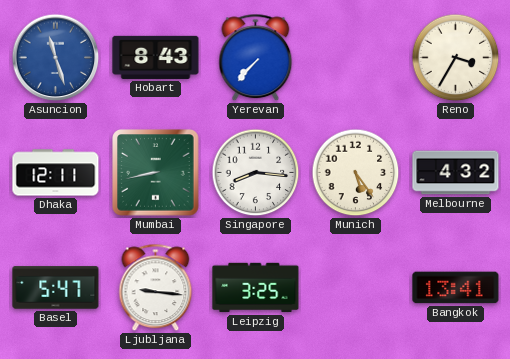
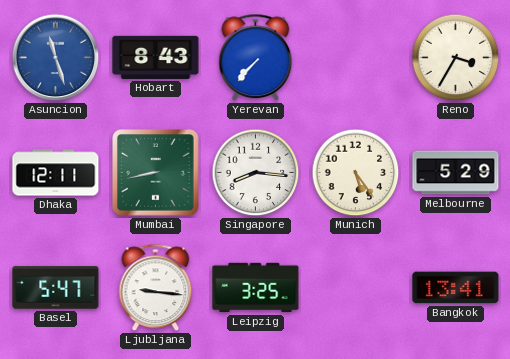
Melbourne: 4:32 -> 5:29
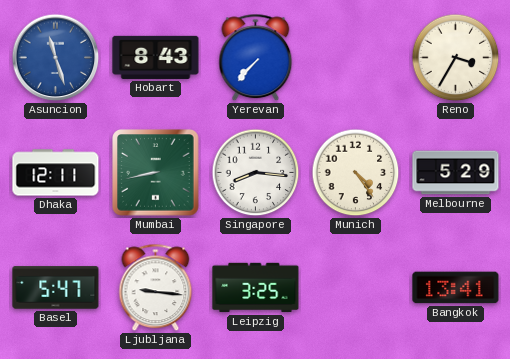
Munich: 5:24 -> 4:24
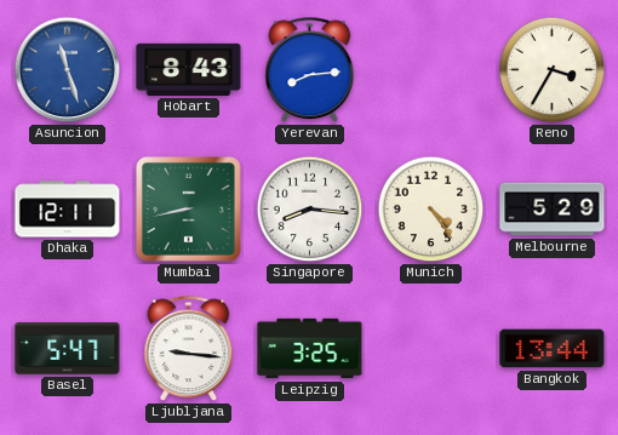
Yerevan: 7:37 -> 8:14
Bangkok: 13:41 -> 13:44
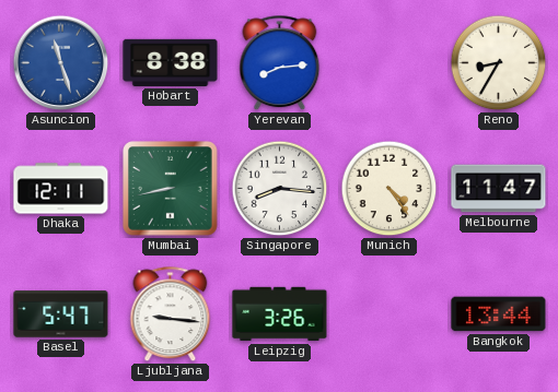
Hobart: 8:43 -> 8:38
Reno: 3:35 -> 8:35
Melbourne: 5:29 -> 11:47
Leipzig: 3:25 -> 3:26
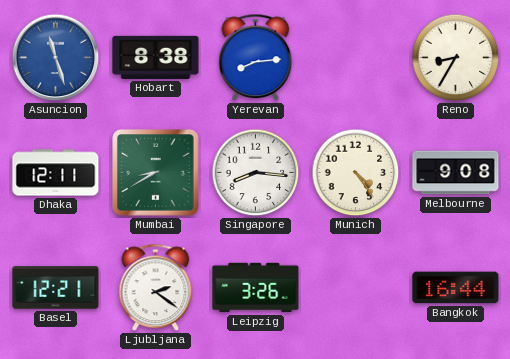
Mumbai: 8:43 -> 8:40
Melbourne: 11:47 -> 9:08
Basel: 5:47 -> 12:21
Ljubljana: 9:16 -> 2:21
Bangkok: 13:44 -> 16:44
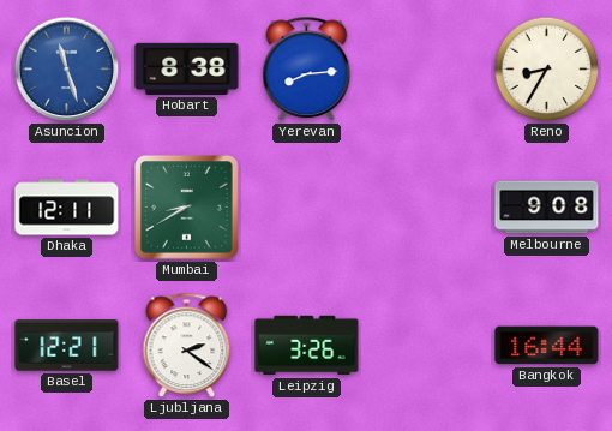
Singapore: 8:16 -> none
Munich: 4:24 -> none
